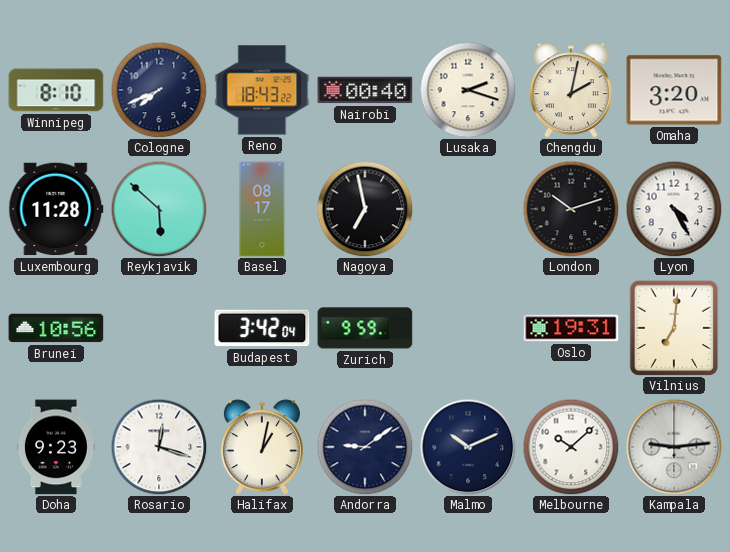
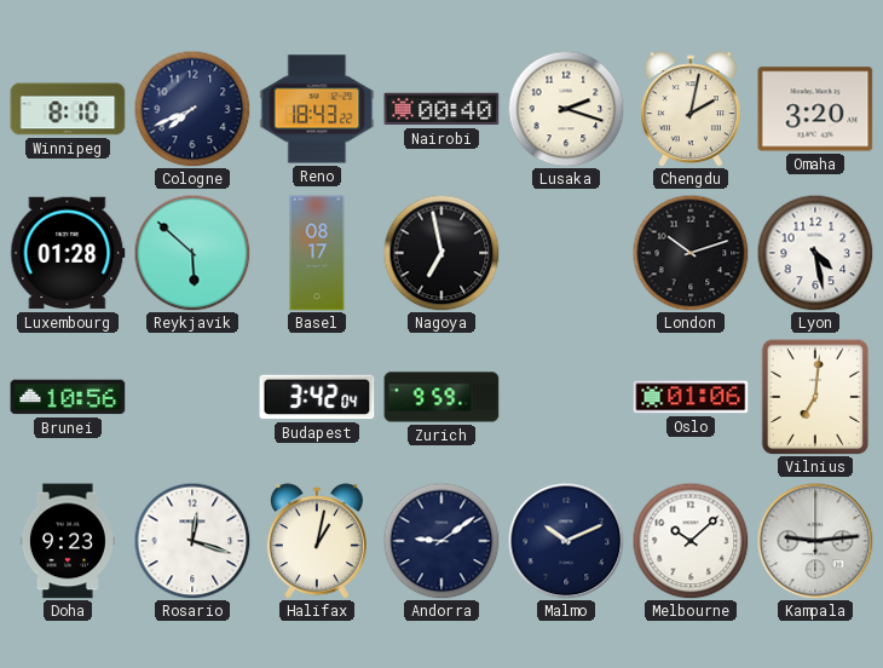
Luxembourg: 11:28 -> 01:28
Lyon: 4:25 -> 4:28
Oslo: 19:31 -> 01:06
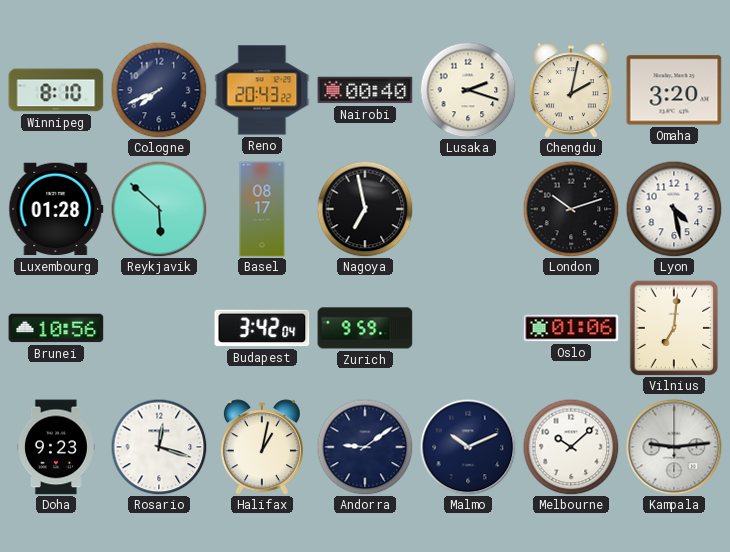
Reno: 18:43 -> 20:43
